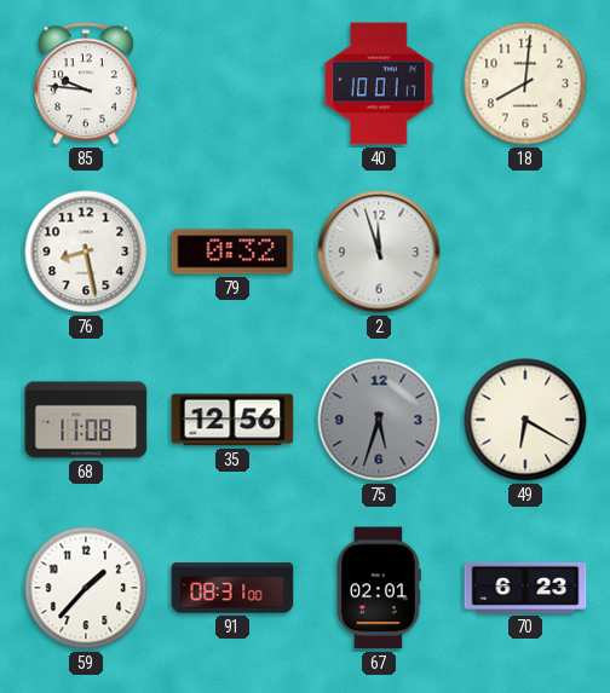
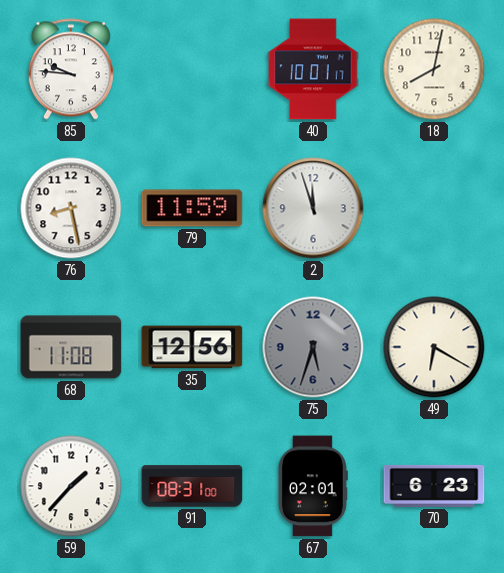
18: 8:01 -> 8:02
79: 0:32 -> 11:59
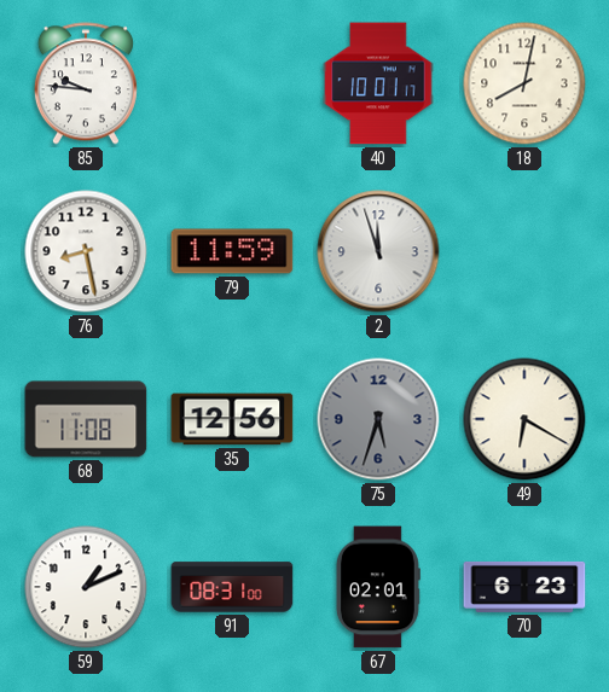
59: 1:37 -> 1:11
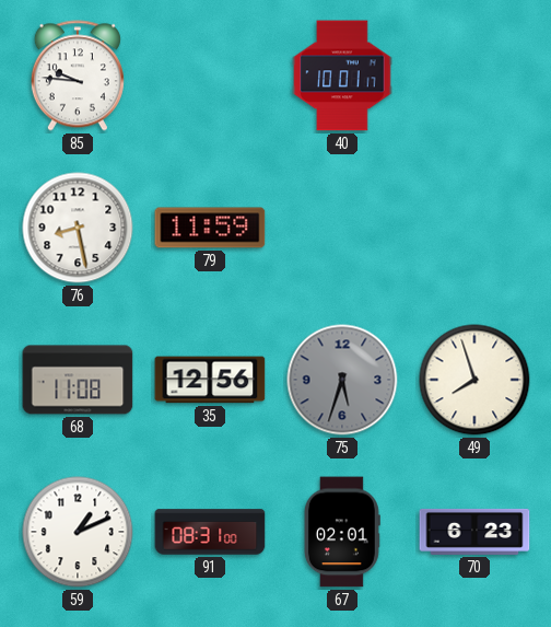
18: 8:02 -> none
2: 11:57 -> none
49: 6:20 -> 7:57
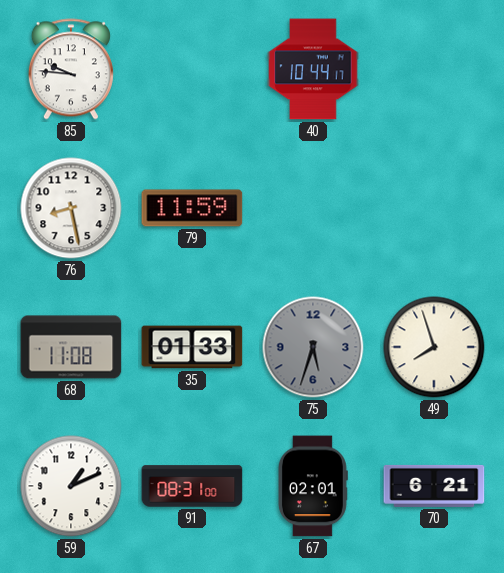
40: 10:01 -> 10:44
35: 12:56 -> 01:33
70: 6:23 -> 6:21
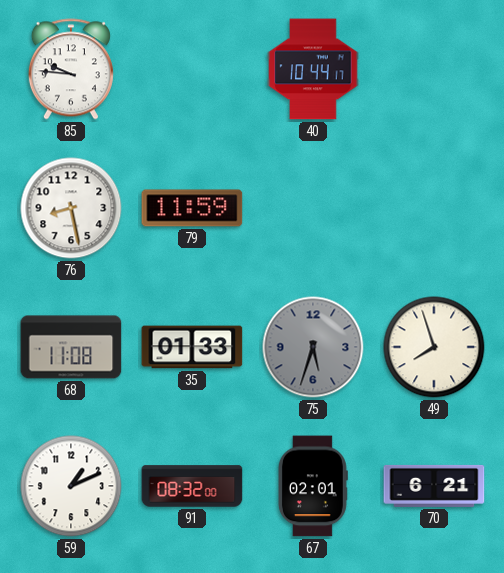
91: 08:31 -> 08:32
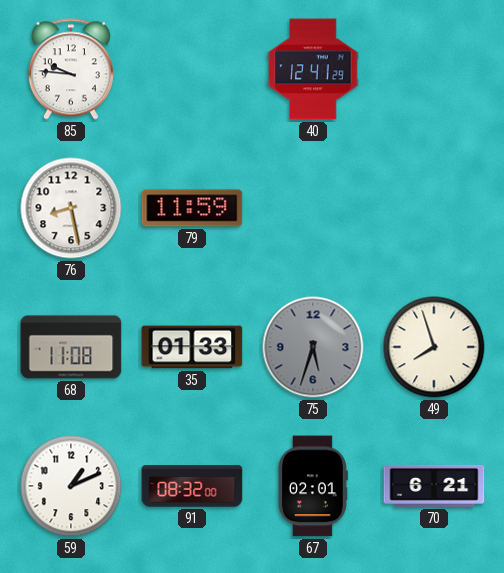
40: 10:44 -> 12:41
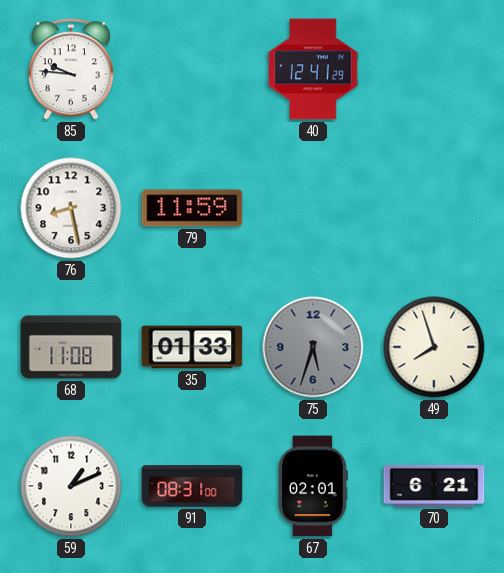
91: 08:32 -> 08:31
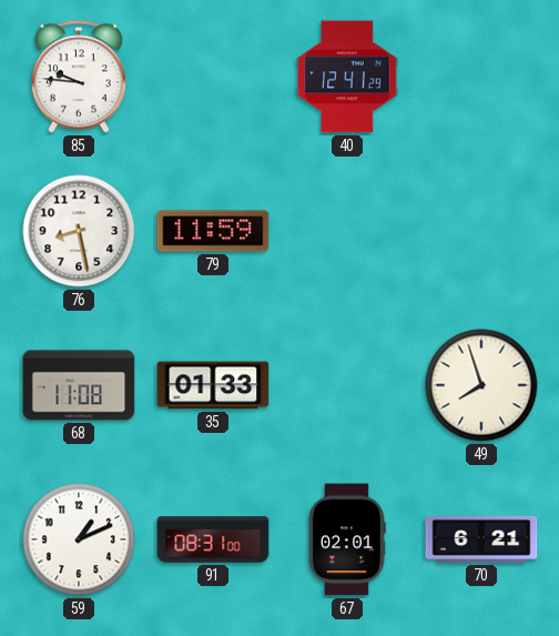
75: 5:33 -> none
